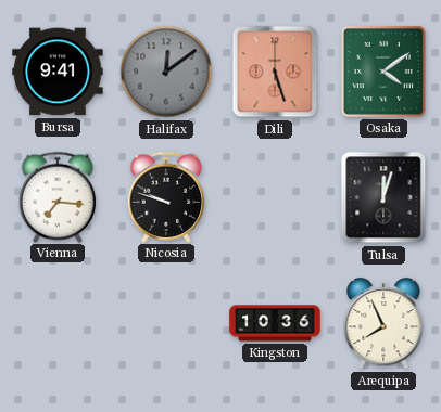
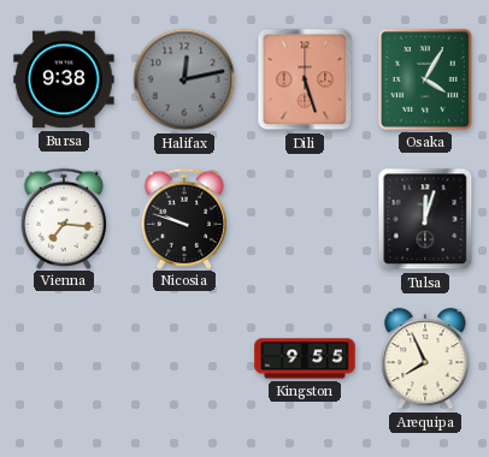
Bursa: 9:41 -> 9:38
Halifax: 12:09 -> 12:13
Osaka: 4:09 -> 4:05
Kingston: 10:36 -> 9:55
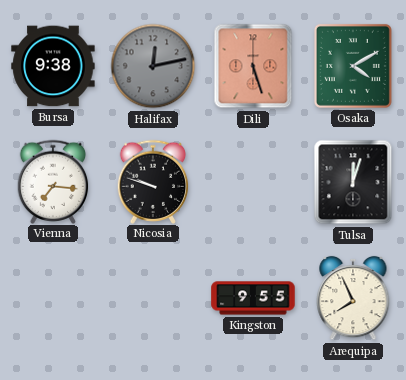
Osaka: 4:05 -> 4:10
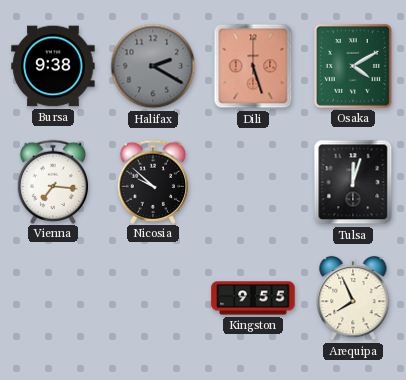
Halifax: 12:13 -> 2:20
Nicosia: 9:48 -> 9:52
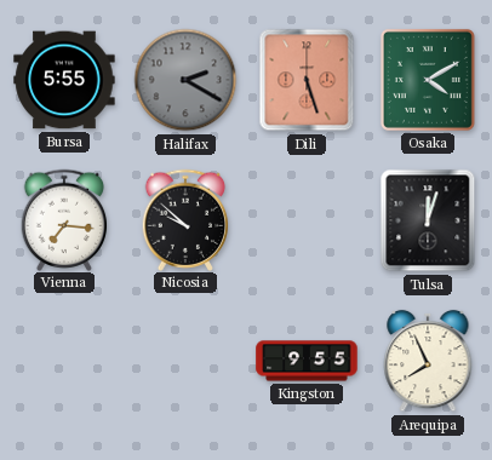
Bursa: 9:38 -> 5:55
